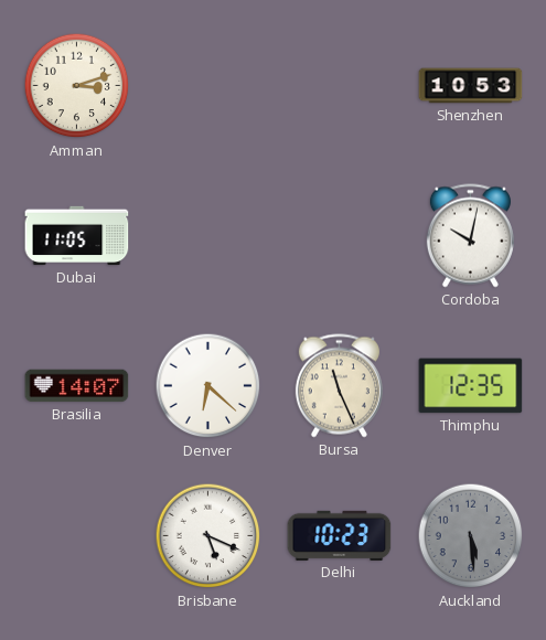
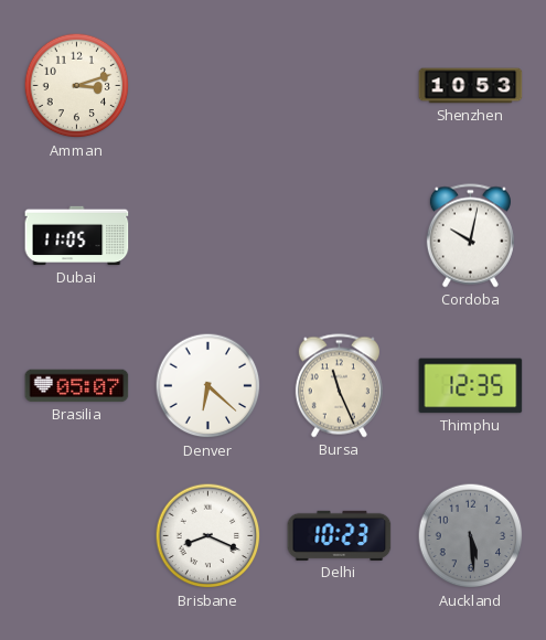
Brasilia: 14:07 -> 05:07
Brisbane: 5:19 -> 8:19
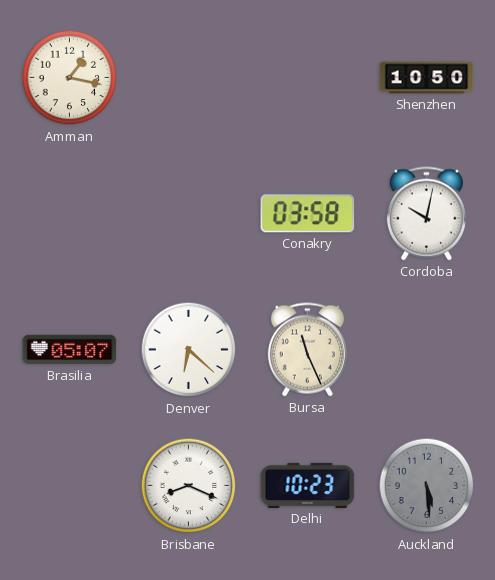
Amman: 3:12 -> 1:17
Shenzhen: 10:53 -> 10:50
Dubai: 11:05 -> none
Conakry: none -> 03:58
Thimphu: 12:35 -> none
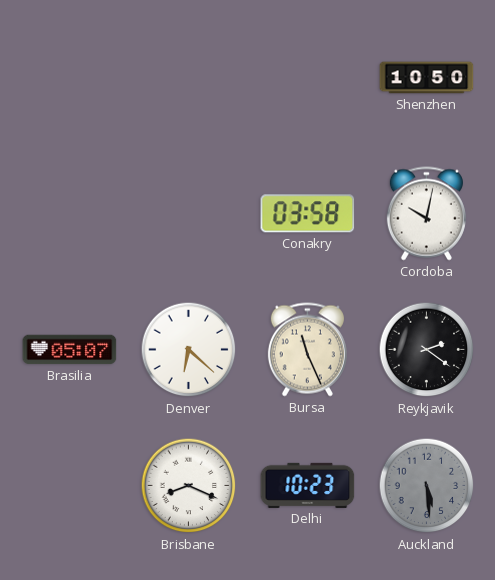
Amman: 1:17 -> none
Reykjavik: none -> 2:21
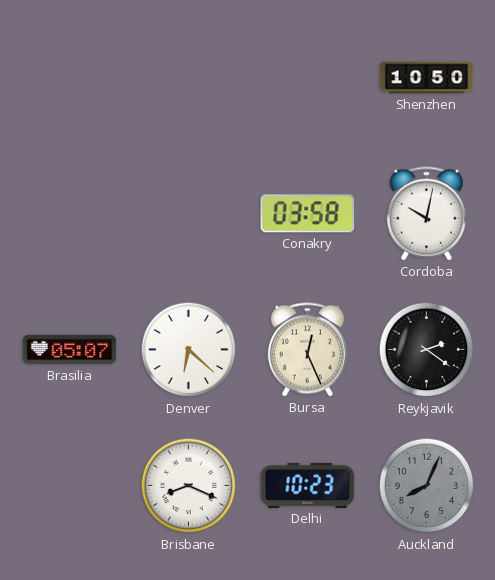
Bursa: 11:26 -> 12:26
Auckland: 5:29 -> 8:04
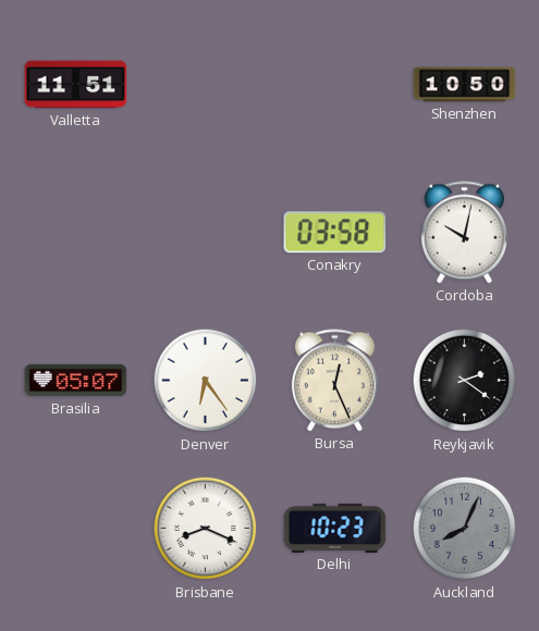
Valletta: none -> 11:51
Denver: 6:22 -> 6:24
